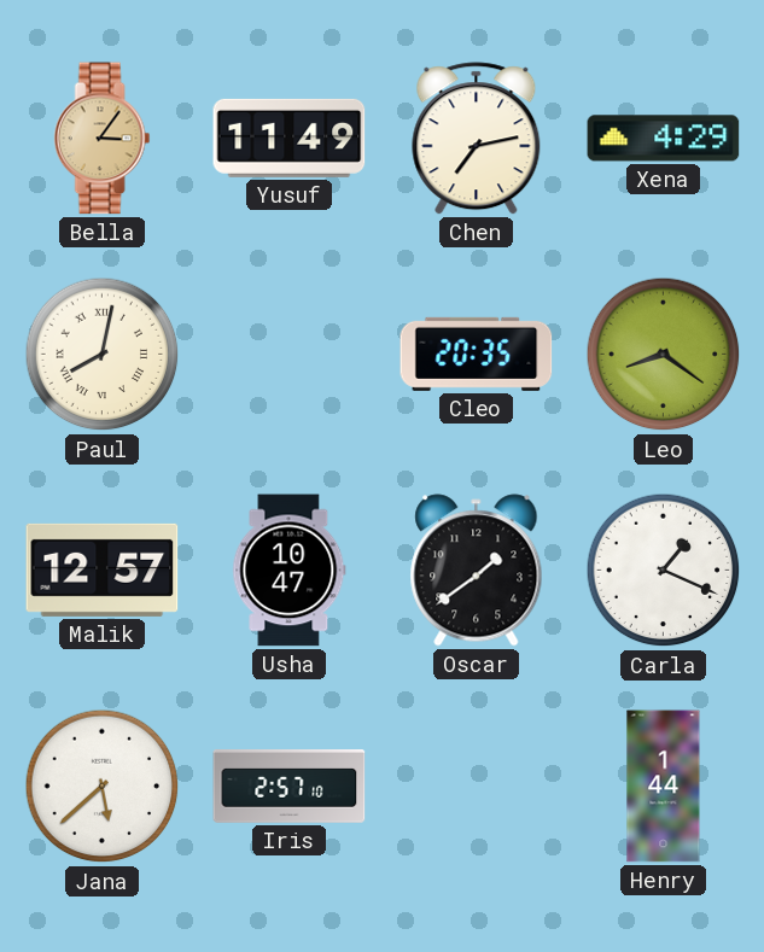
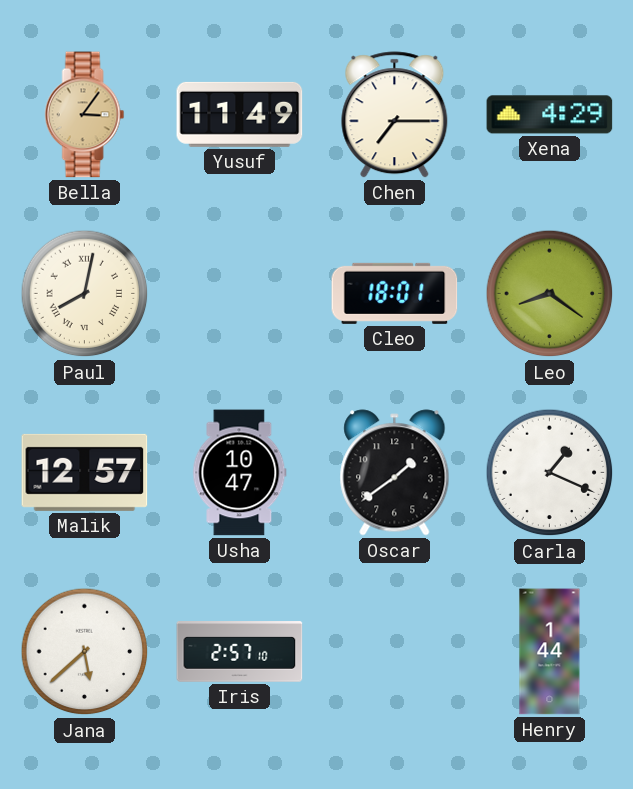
Chen: 7:13 -> 7:15
Cleo: 20:35 -> 18:01
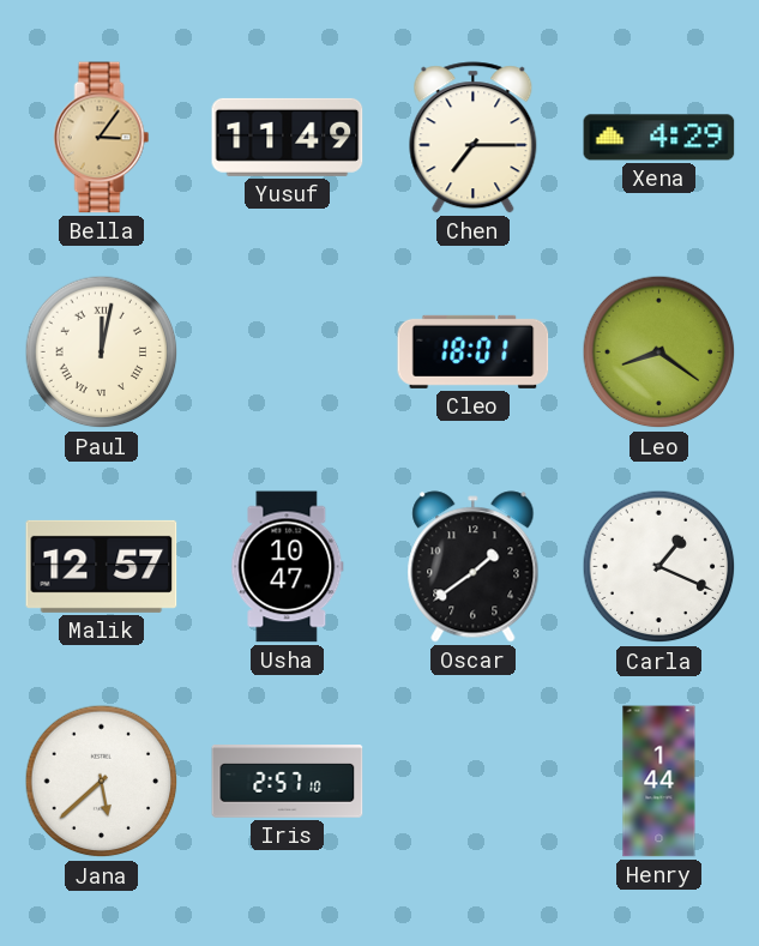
Paul: 8:02 -> 12:02
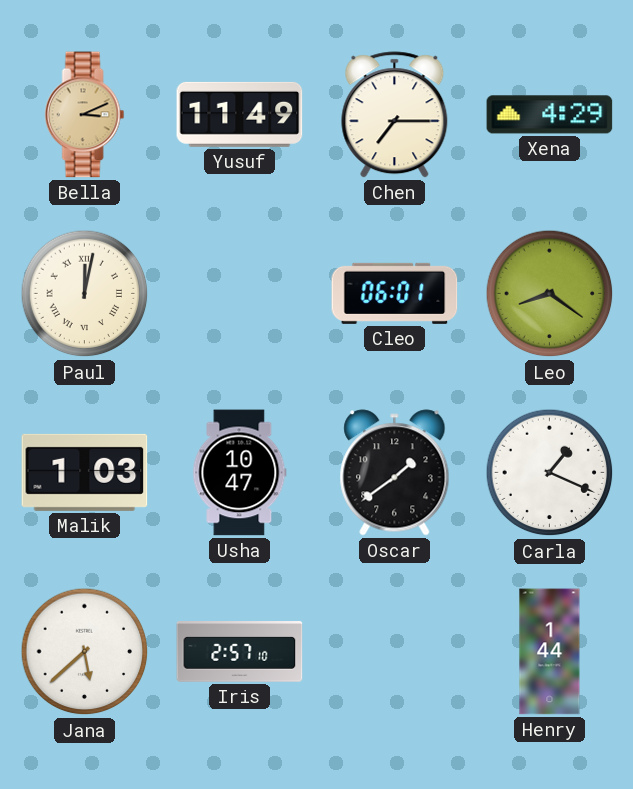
Bella: 3:06 -> 3:11
Cleo: 18:01 -> 06:01
Malik: 12:57 -> 1:03
